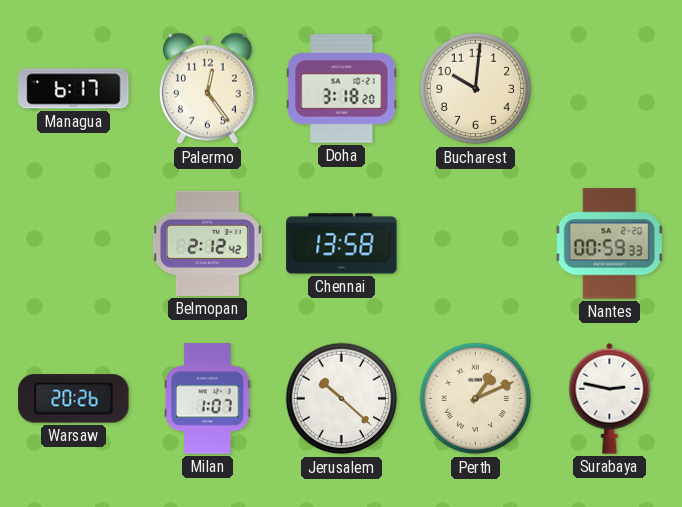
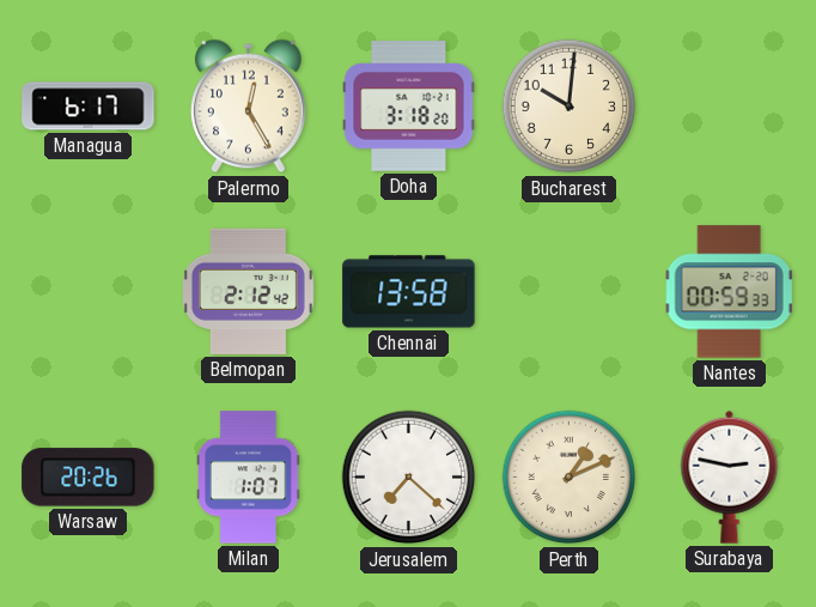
Palermo: 12:24 -> 12:25
Jerusalem: 10:22 -> 7:22
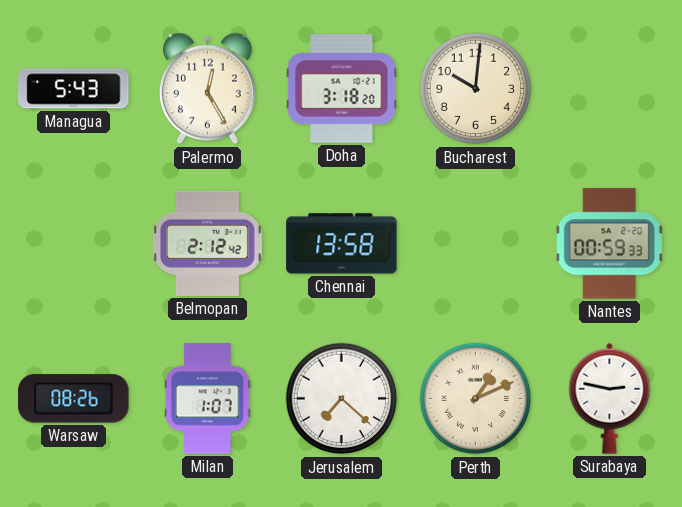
Managua: 6:17 -> 5:43
Warsaw: 20:26 -> 08:26
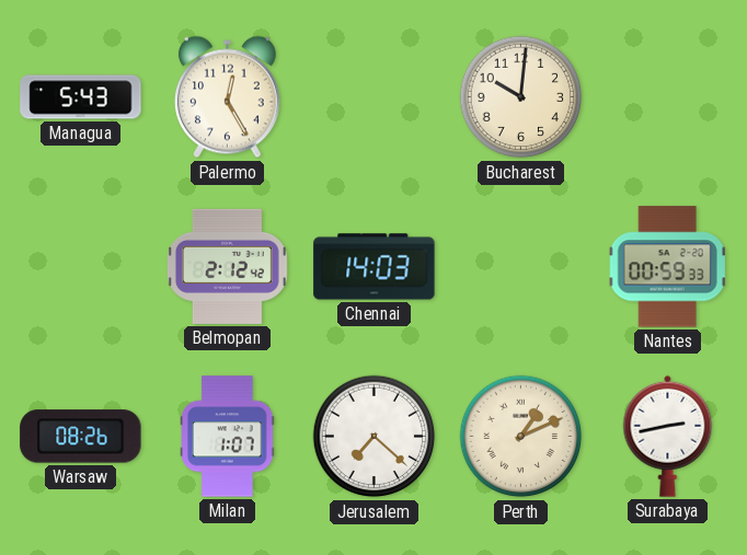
Doha: 3:18 -> none
Chennai: 13:58 -> 14:03
Surabaya: 2:47 -> 2:43
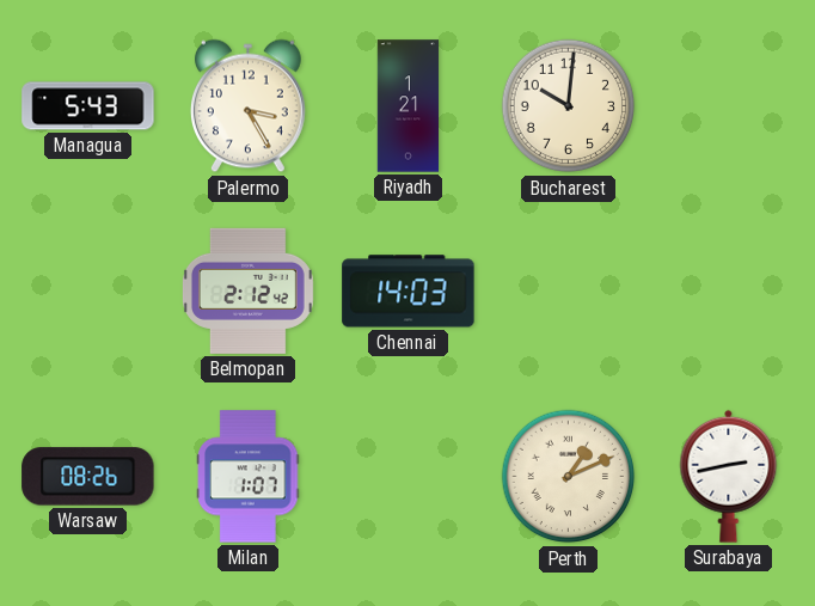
Palermo: 12:25 -> 3:25
Riyadh: none -> 1:21
Nantes: 00:59 -> none
Jerusalem: 7:22 -> none
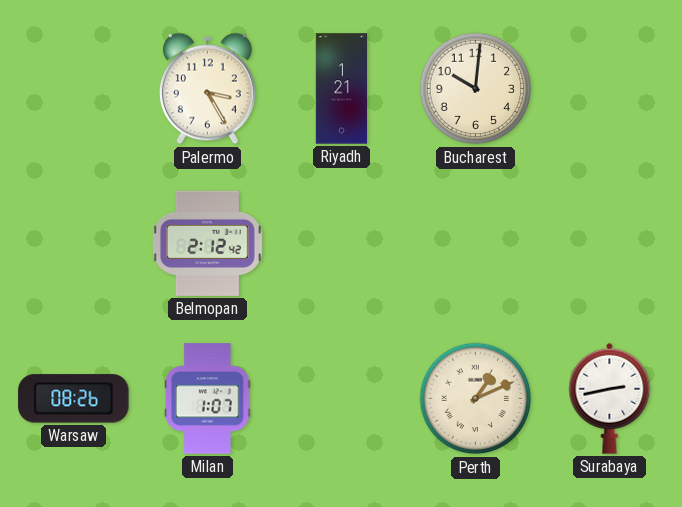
Managua: 5:43 -> none
Chennai: 14:03 -> none
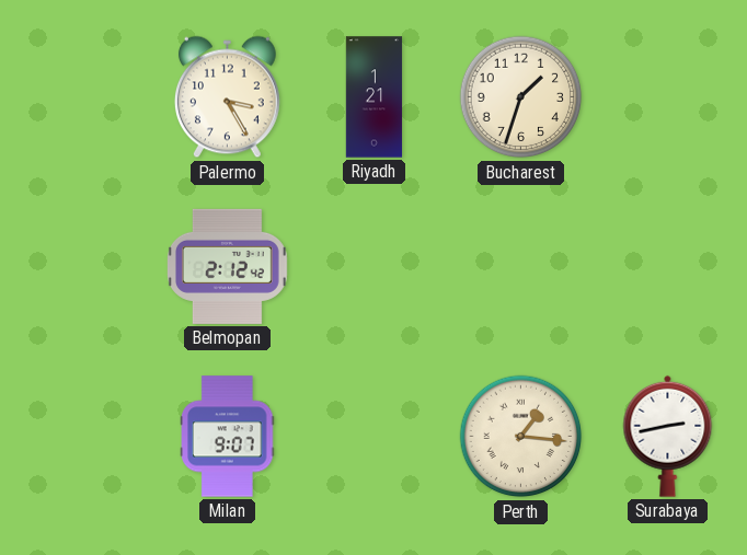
Bucharest: 10:01 -> 1:33
Warsaw: 08:26 -> none
Milan: 1:07 -> 9:07
Perth: 1:11 -> 1:16
